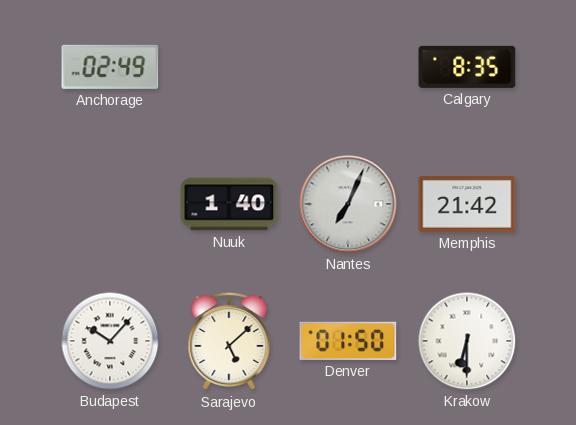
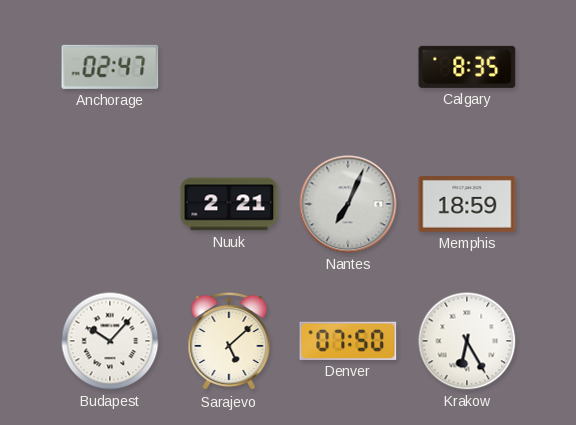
Anchorage: 02:49 -> 02:47
Nuuk: 1:40 -> 2:21
Memphis: 21:42 -> 18:59
Denver: 01:50 -> 07:50
Krakow: 6:30 -> 6:25
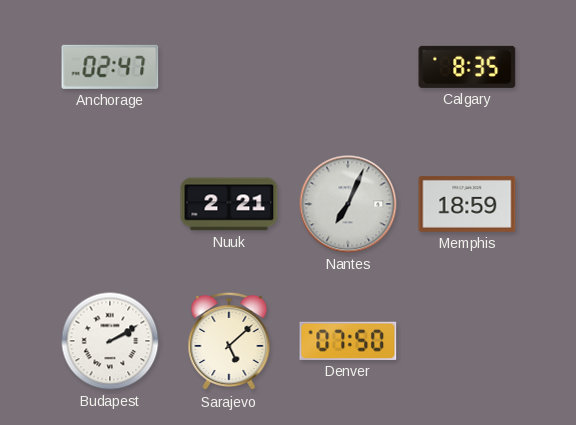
Budapest: 10:07 -> 2:10
Krakow: 6:25 -> none
